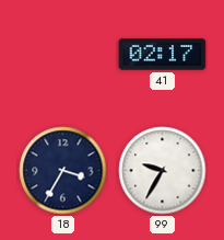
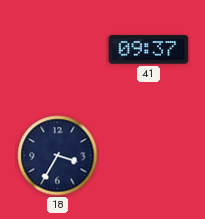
41: 02:17 -> 09:37
99: 9:35 -> none
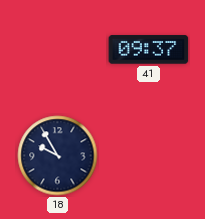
18: 3:35 -> 9:55
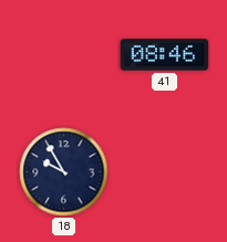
41: 09:37 -> 08:46
